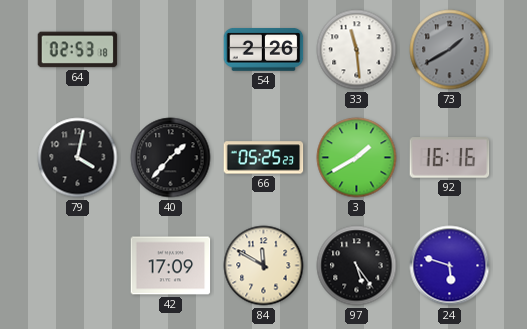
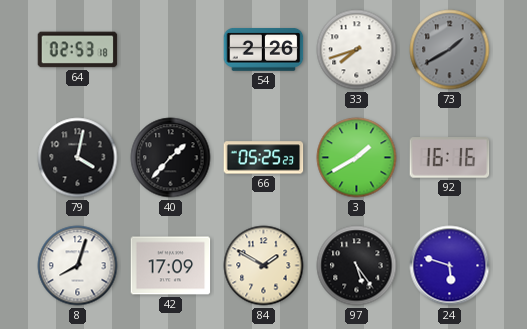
33: 11:29 -> 7:42
8: none -> 8:03
84: 11:50 -> 1:50
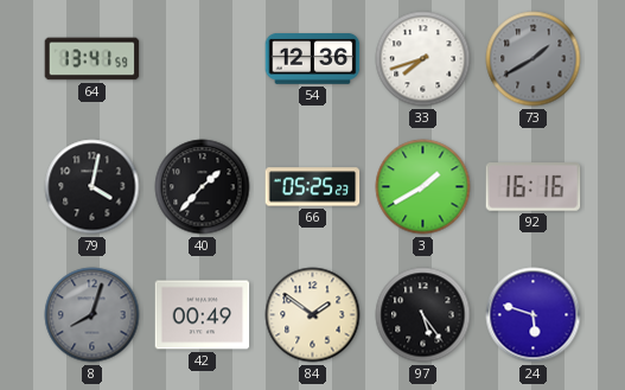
64: 02:53 -> 13:41
54: 2:26 -> 12:36
8 dial: white -> grey
42: 17:09 -> 00:49
84: 1:50 -> 1:51
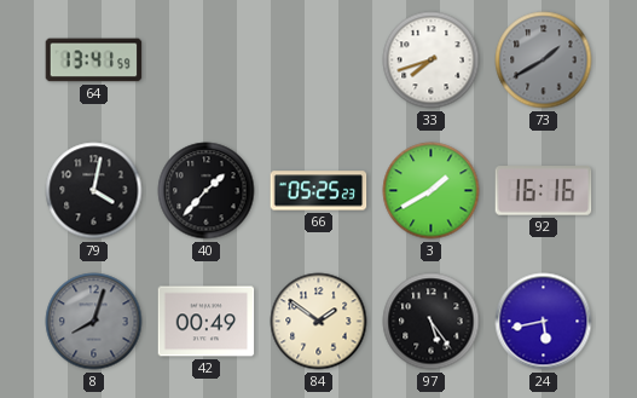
54: 12:36 -> none
24: 5:48 -> 5:43
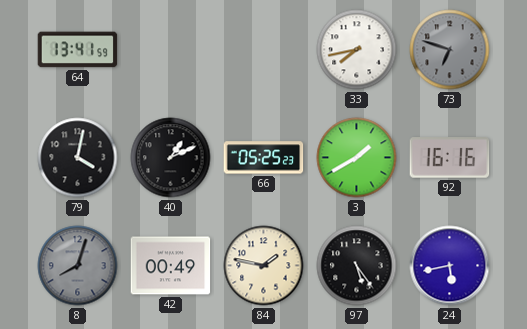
33: 7:42 -> 7:43
73: 1:40 -> 6:48
40: 1:37 -> 1:11
84: 1:51 -> 1:47
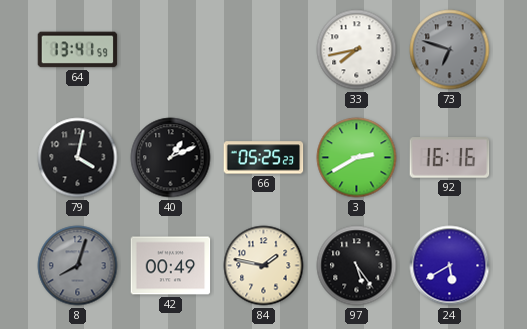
3: 1:40 -> 2:40
24: 5:43 -> 5:40
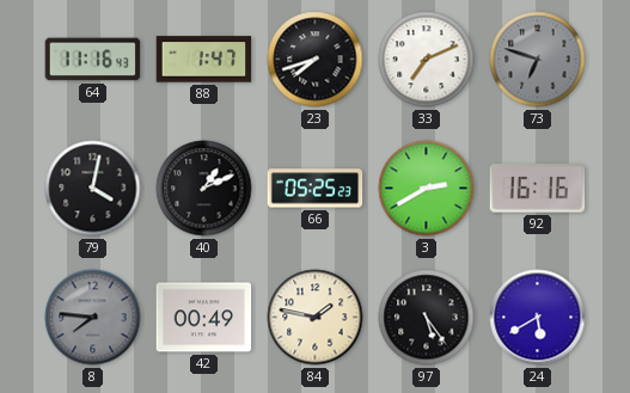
64: 13:41 -> 11:16
88: none -> 1:47
23: none -> 7:42
33: 7:43 -> 7:11
8: 8:03 -> 7:46
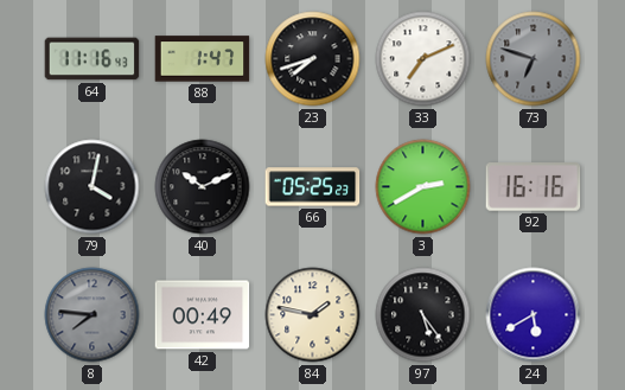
40: 1:11 -> 10:11
